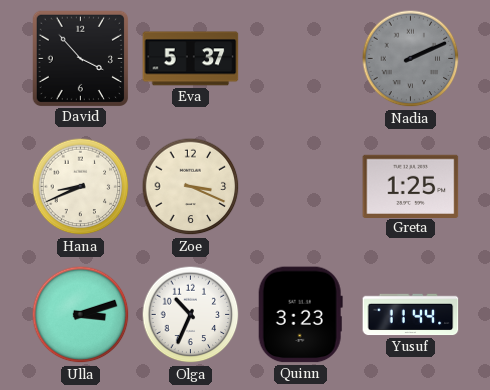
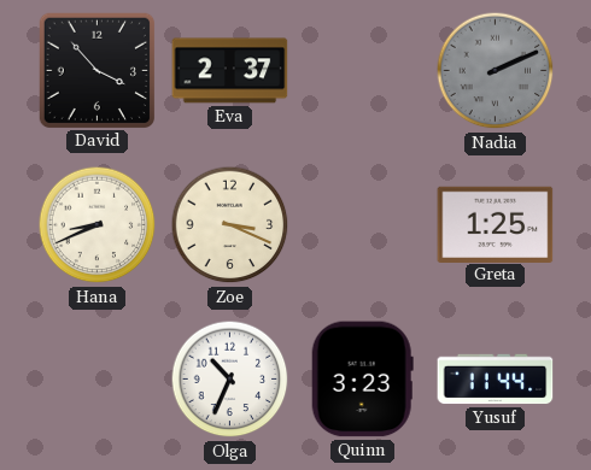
Eva: 5:37 -> 2:37
Ulla: 3:12 -> none
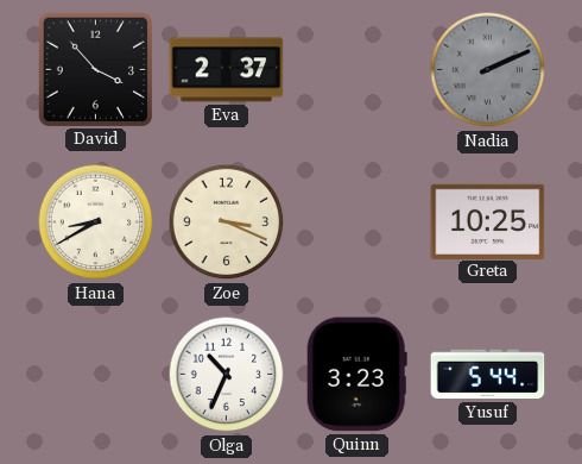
Hana: 8:41 -> 8:40
Greta: 1:25 -> 10:25
Yusuf: 11:44 -> 5:44
